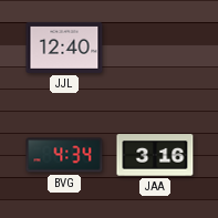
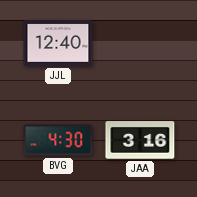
BVG: 4:34 -> 4:30
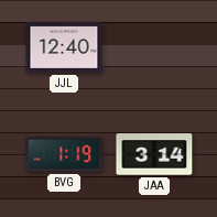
BVG: 4:30 -> 1:19
JAA: 3:16 -> 3:14
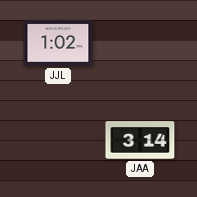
JJL: 12:40 -> 1:02
BVG: 1:19 -> none
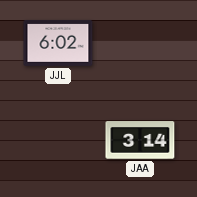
JJL: 1:02 -> 6:02
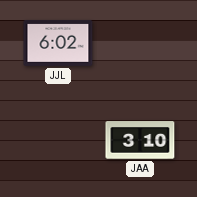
JAA: 3:14 -> 3:10
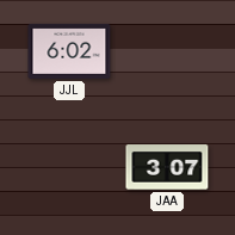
JAA: 3:10 -> 3:07
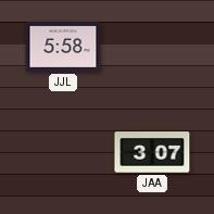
JJL: 6:02 -> 5:58
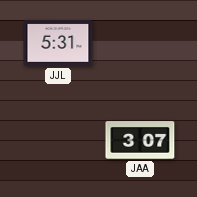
JJL: 5:58 -> 5:31
